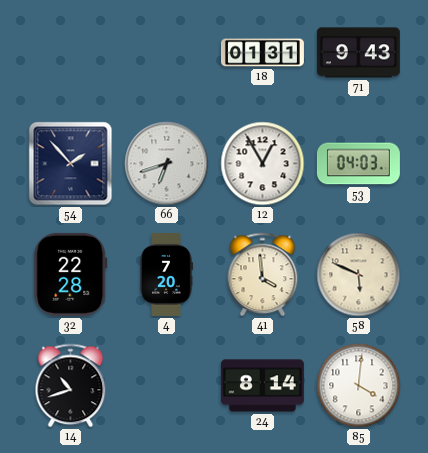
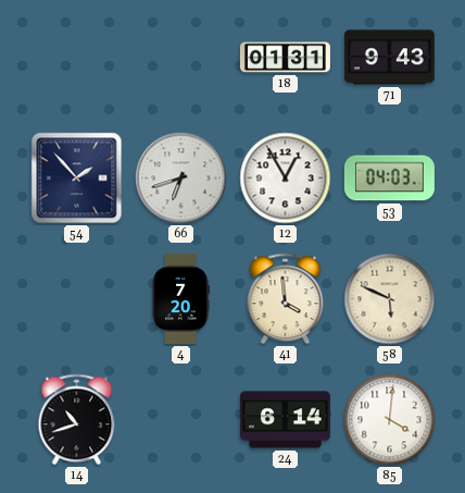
32: 22:28 -> none
24: 8:14 -> 6:14
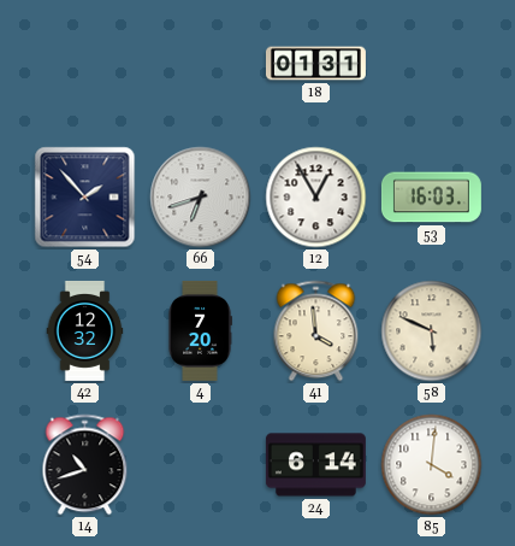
71: 9:43 -> none
53: 04:03 -> 16:03
42: none -> 12:32
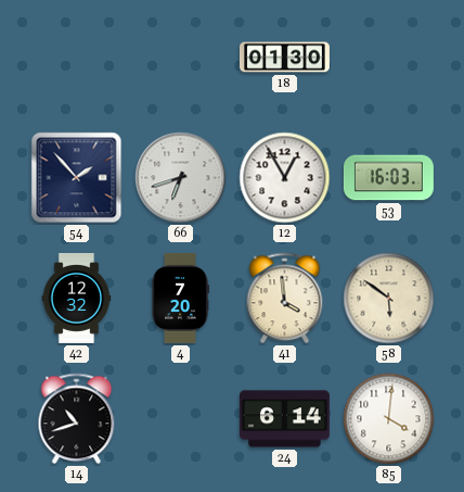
18: 01:31 -> 01:30
58: 5:49 -> 5:51
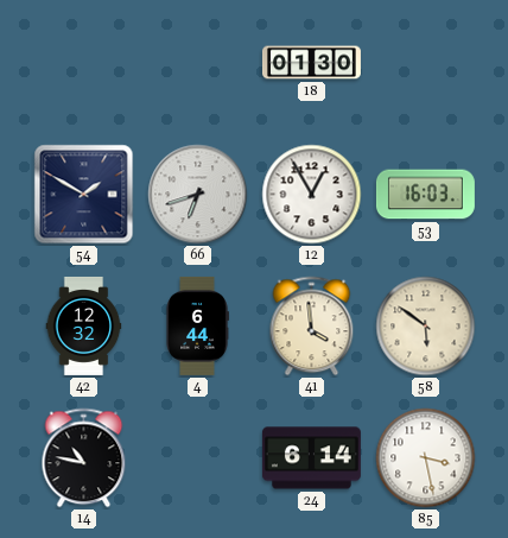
54: 1:53 -> 1:50
4: 7:20 -> 6:44
14: 10:42 -> 10:47
85: 4:01 -> 3:28
